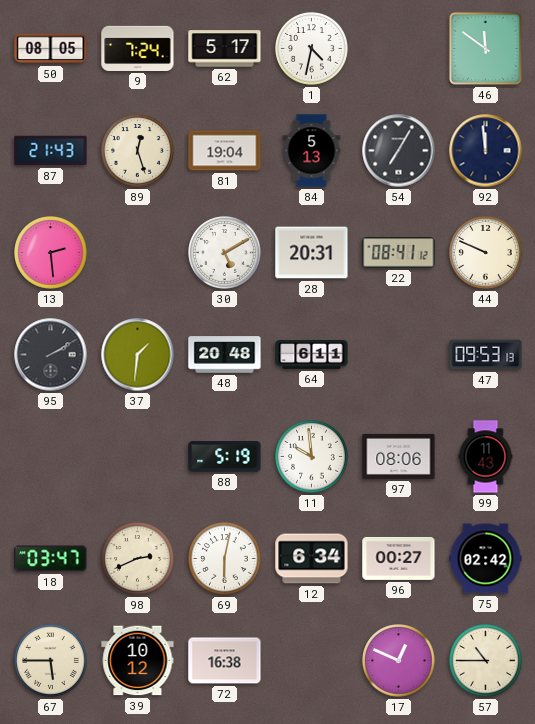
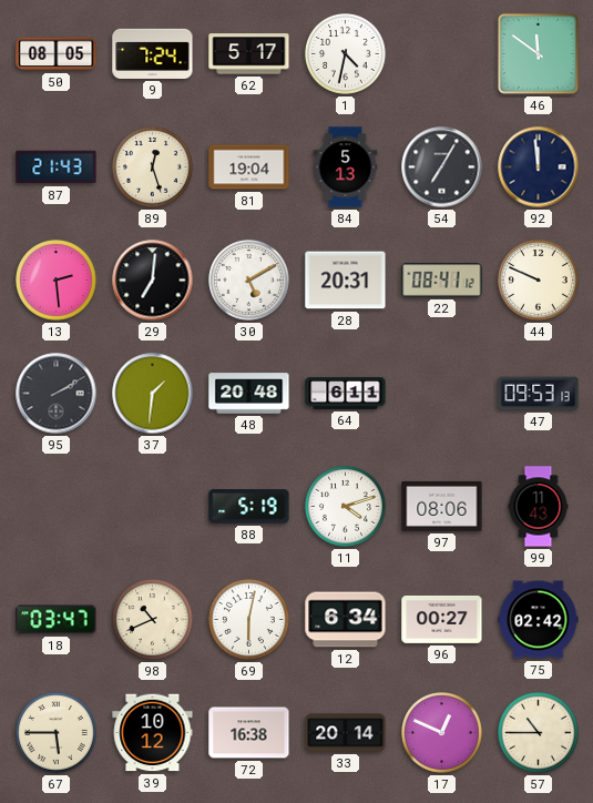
29: none -> 7:01
11: 9:59 -> 4:12
98: 2:41 -> 10:41
33: none -> 20:14
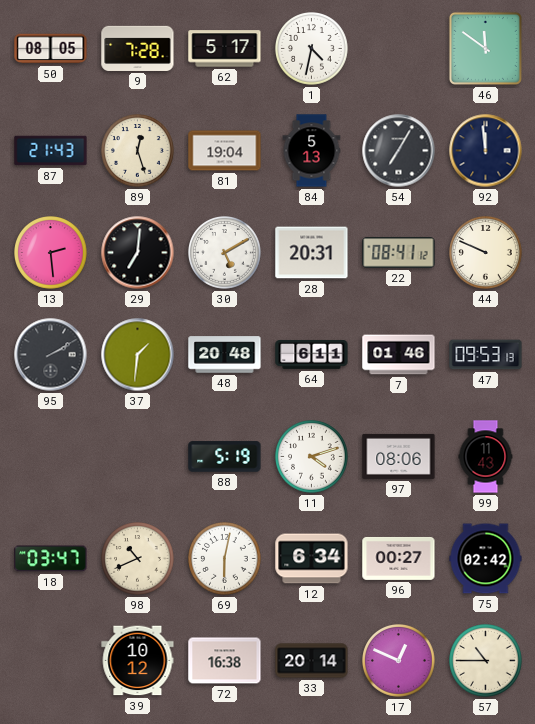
9: 7:24 -> 7:28
7: none -> 01:46
67: 5:45 -> none
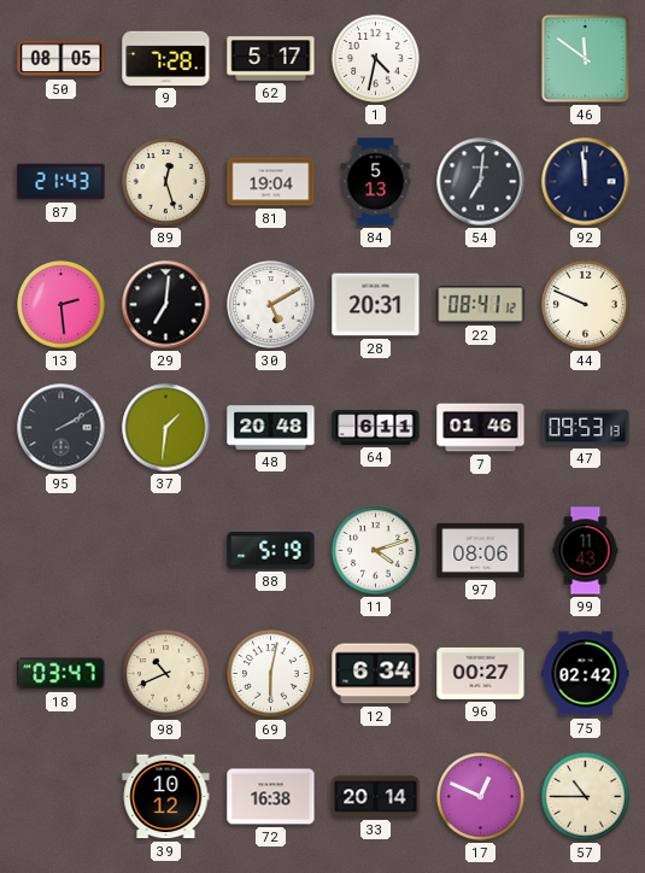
54: 7:05 -> 7:01
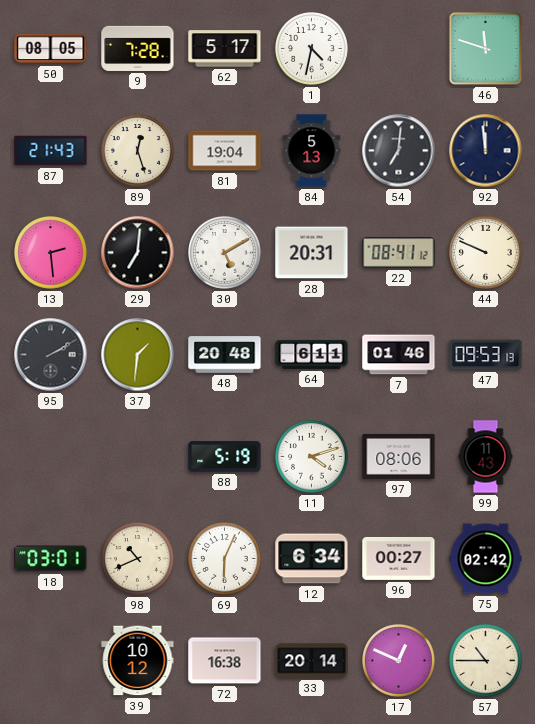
46: 11:51 -> 11:48
18: 03:47 -> 03:01
69: 6:02 -> 6:04
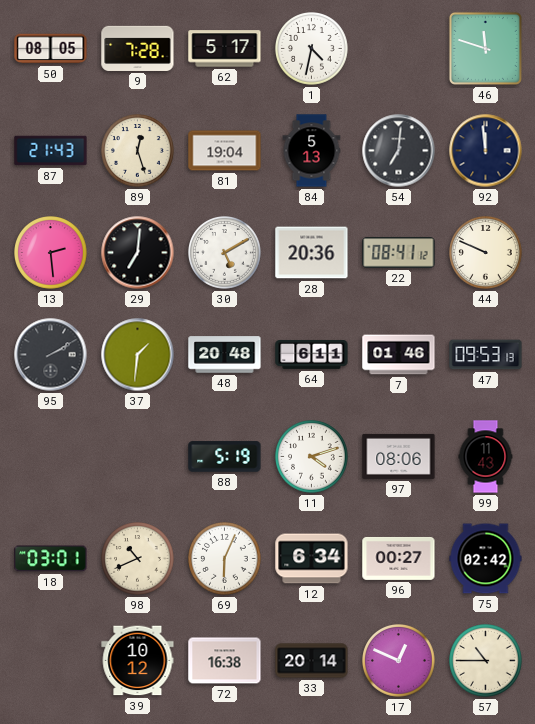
28: 20:31 -> 20:36
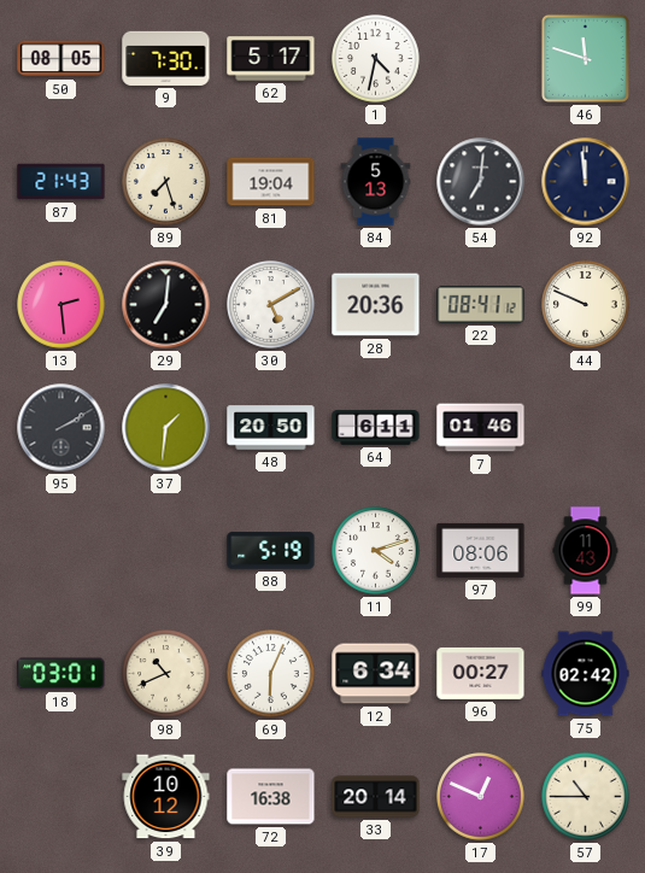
9: 7:28 -> 7:30
89: 12:27 -> 7:27
48: 20:48 -> 20:50
47: 09:53 -> none
